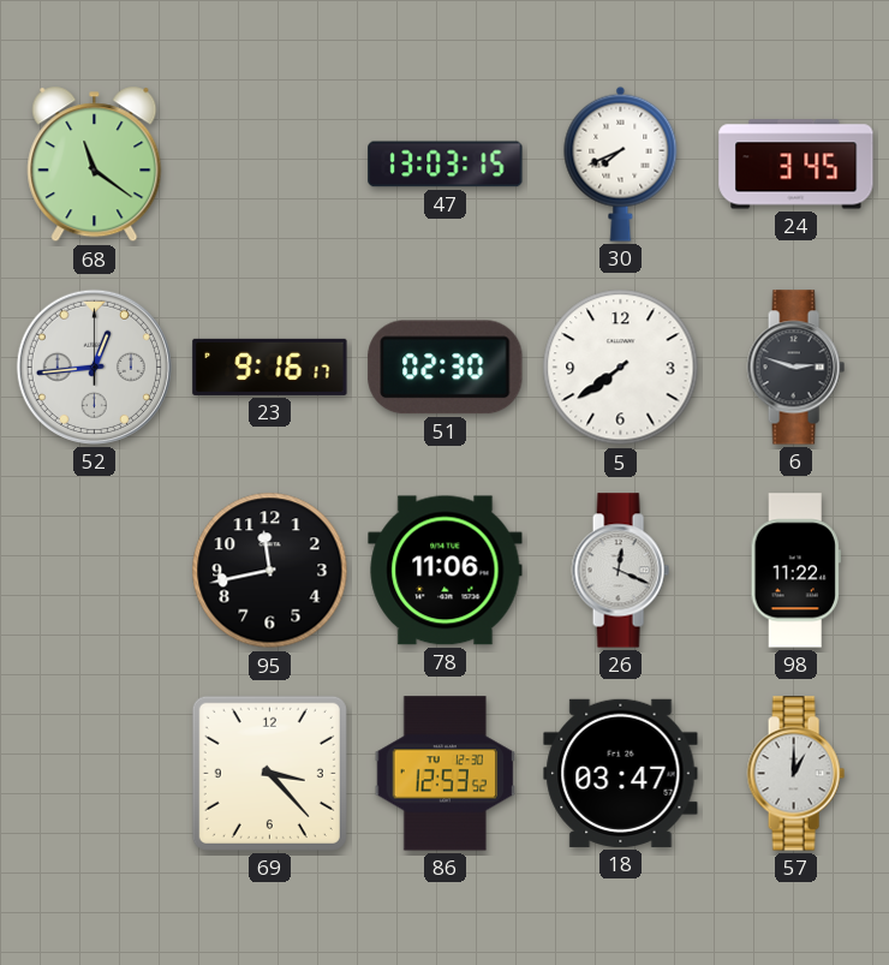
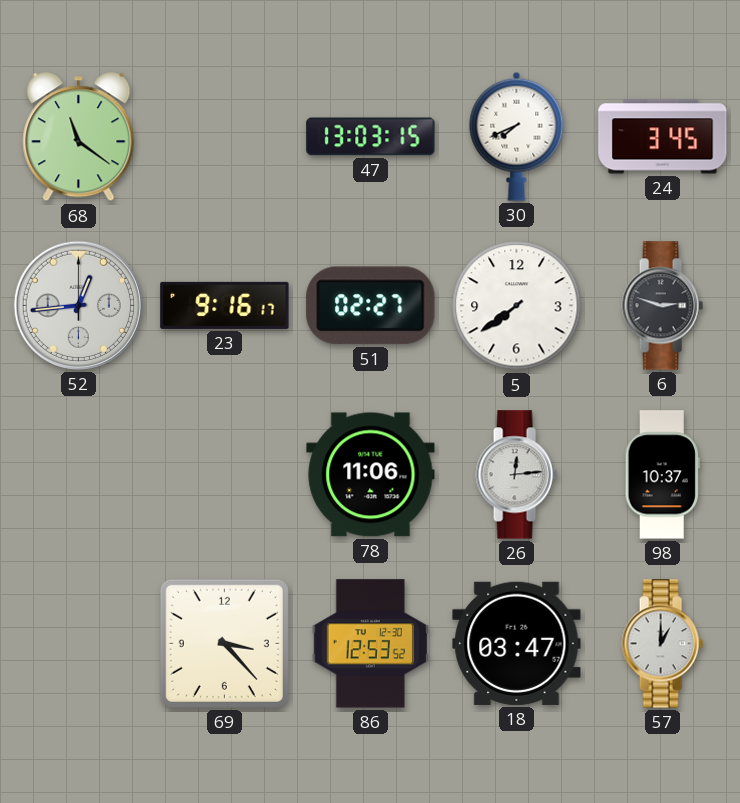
51: 02:30 -> 02:27
95: 11:43 -> none
26: 12:19 -> 12:14
98: 11:22 -> 10:37
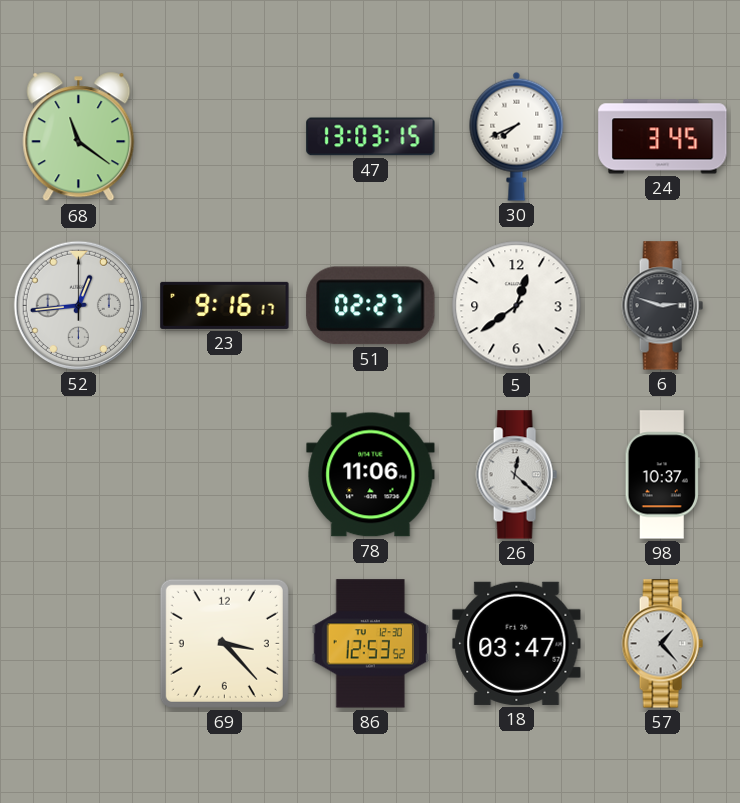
5: 7:39 -> 12:39
26: 12:14 -> 12:22
57: 1:00 -> 1:23
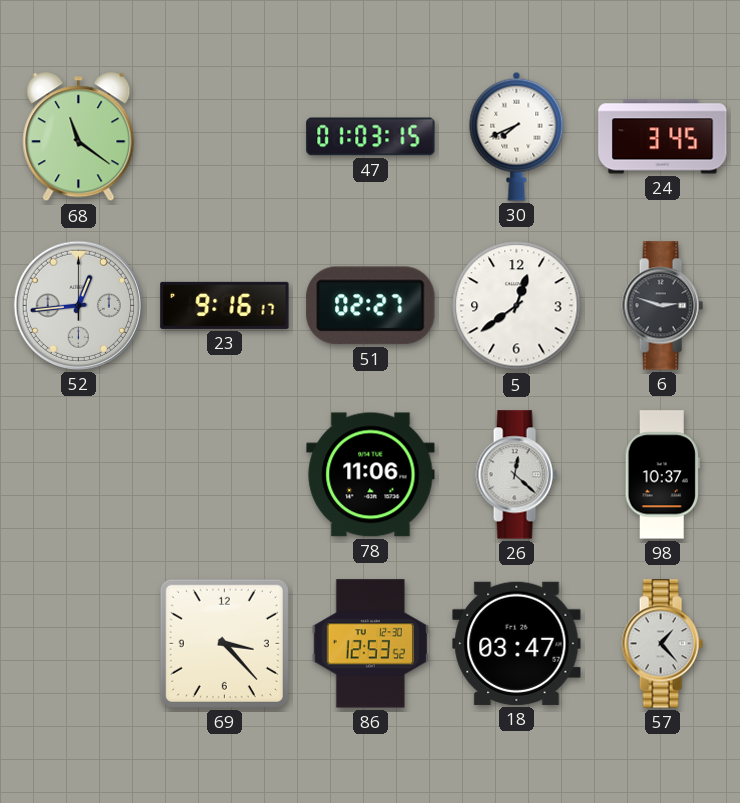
47: 13:03 -> 01:03
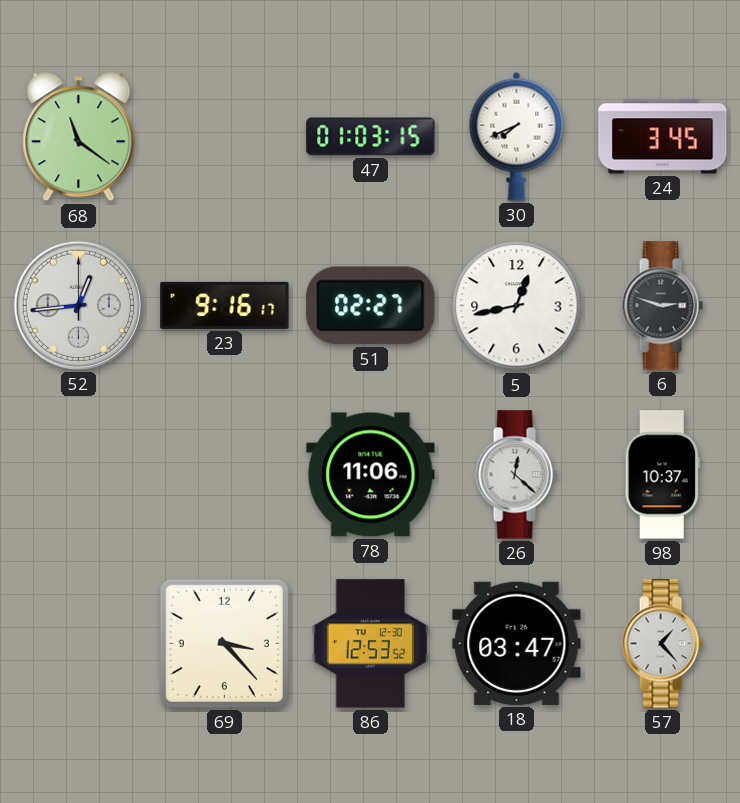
5: 12:39 -> 12:43
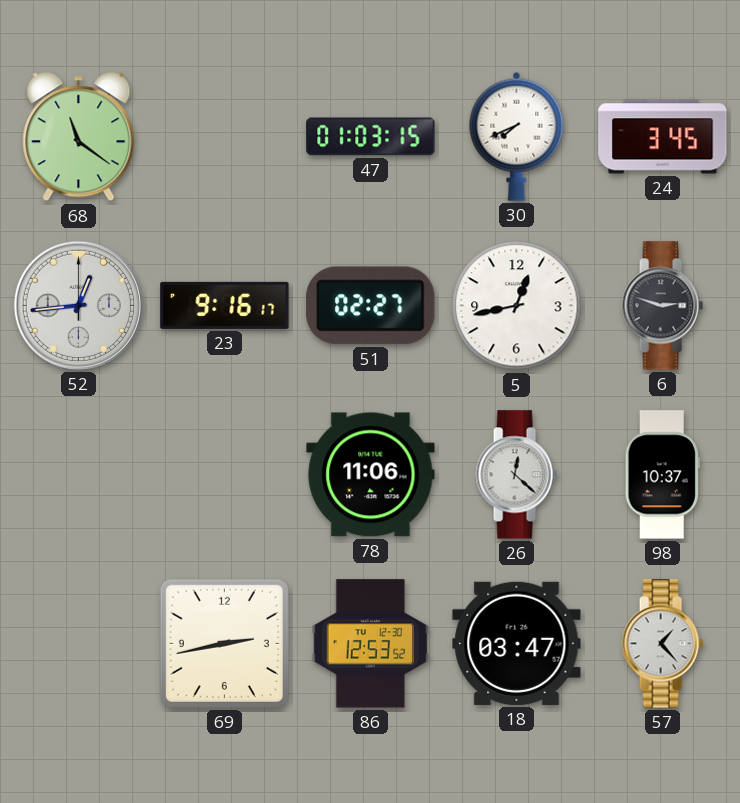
69: 3:23 -> 2:43
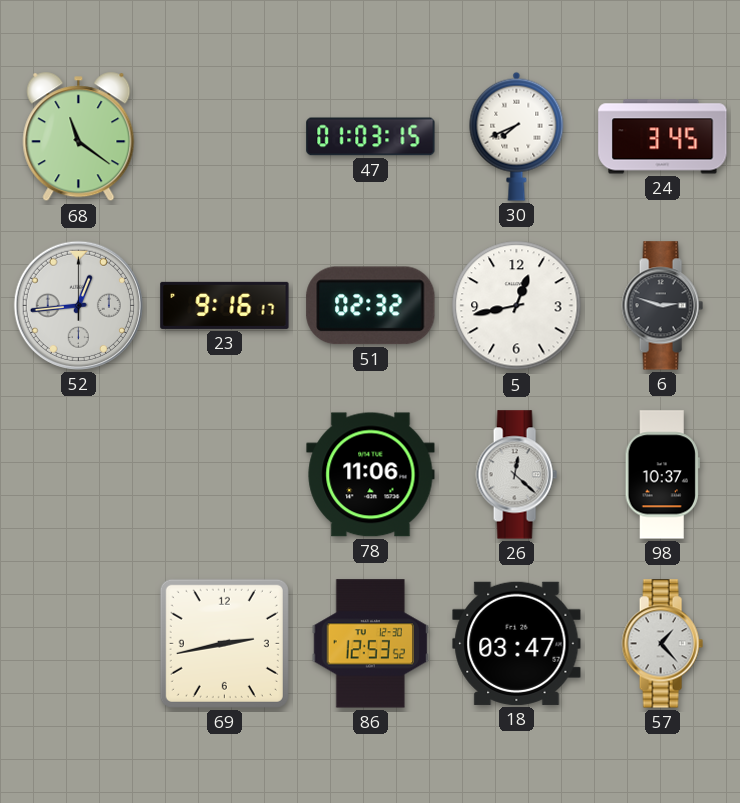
51: 02:27 -> 02:32
